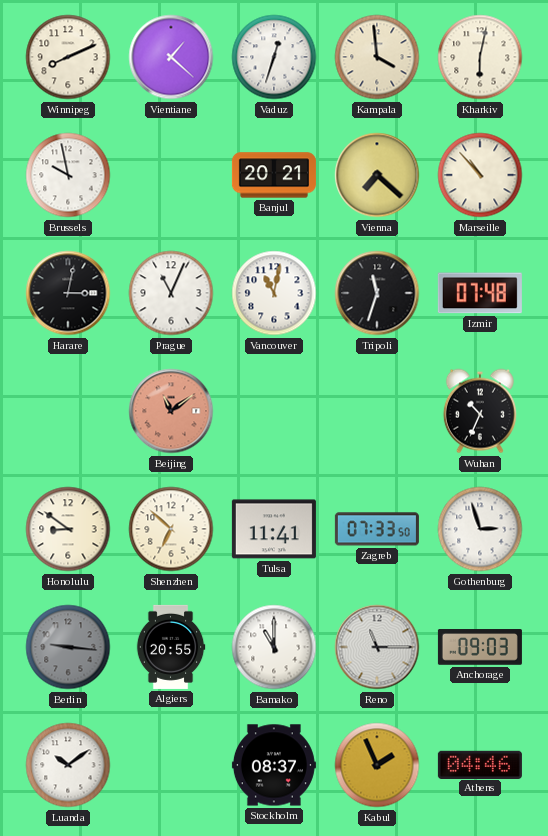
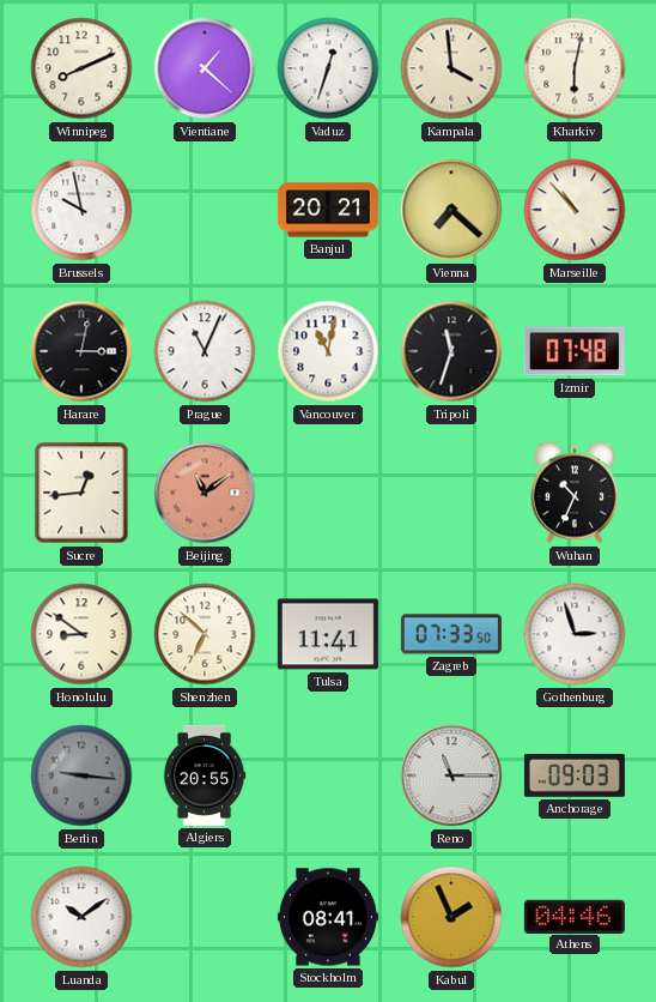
Sucre: none -> 12:44
Bamako: 11:00 -> none
Stockholm: 08:37 -> 08:41
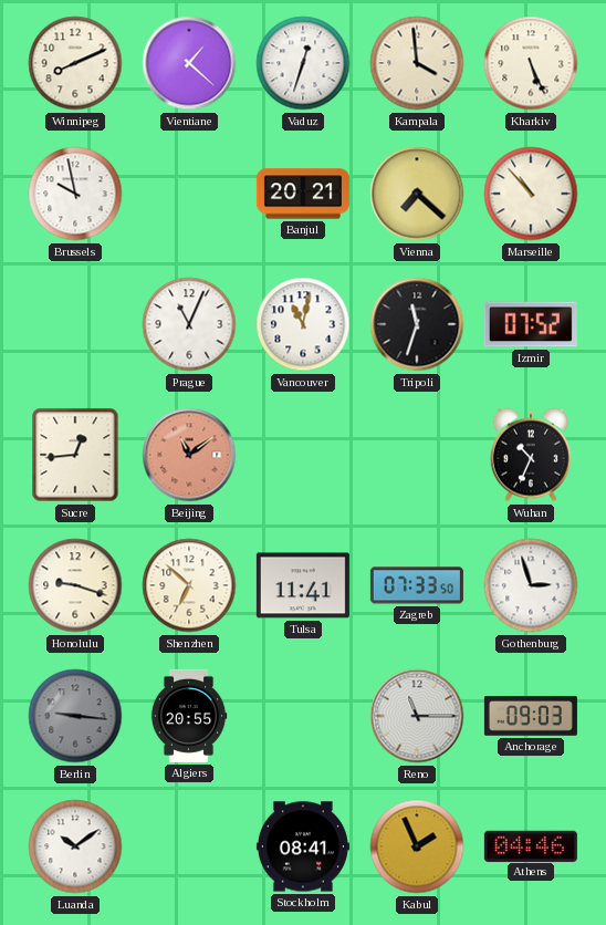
Kharkiv: 6:02 -> 5:26
Harare: 3:02 -> none
Izmir: 07:48 -> 07:52
Honolulu: 8:51 -> 9:18
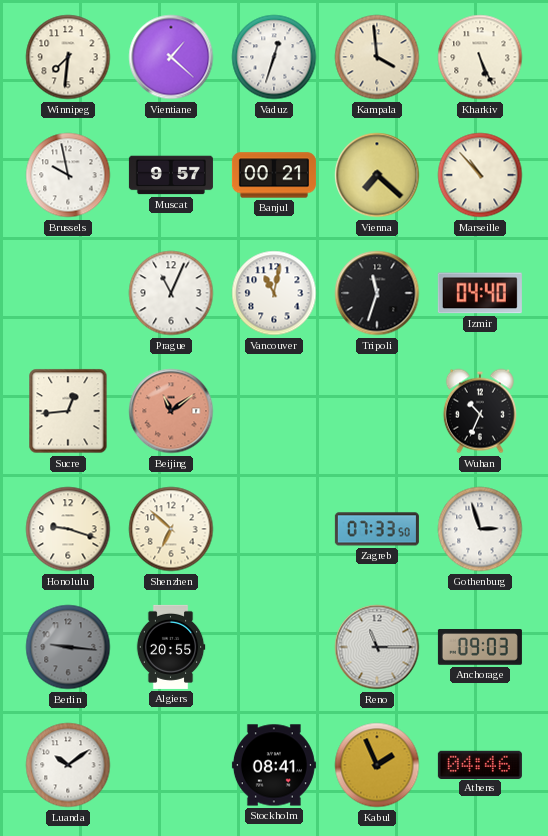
Winnipeg: 8:11 -> 7:31
Muscat: none -> 9:57
Banjul: 20:21 -> 00:21
Izmir: 07:52 -> 04:40
Tulsa: 11:41 -> none
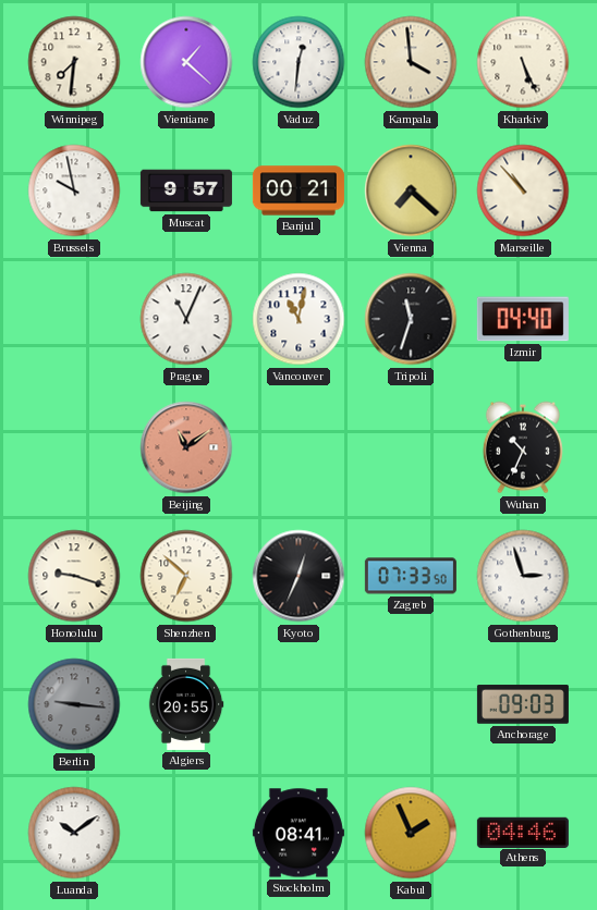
Vaduz: 12:33 -> 12:31
Sucre: 12:44 -> none
Kyoto: none -> 12:34
Reno: 11:15 -> none
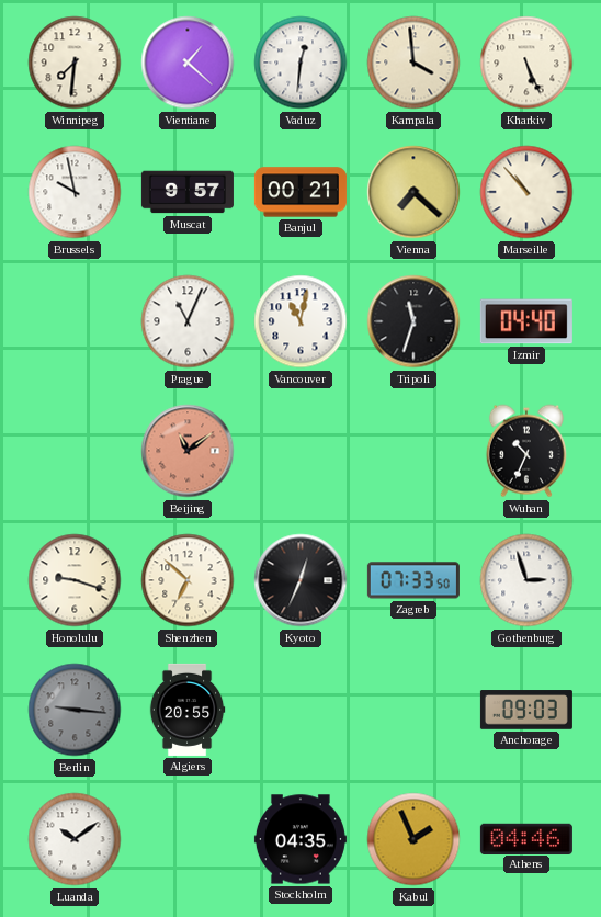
Stockholm: 08:41 -> 04:35
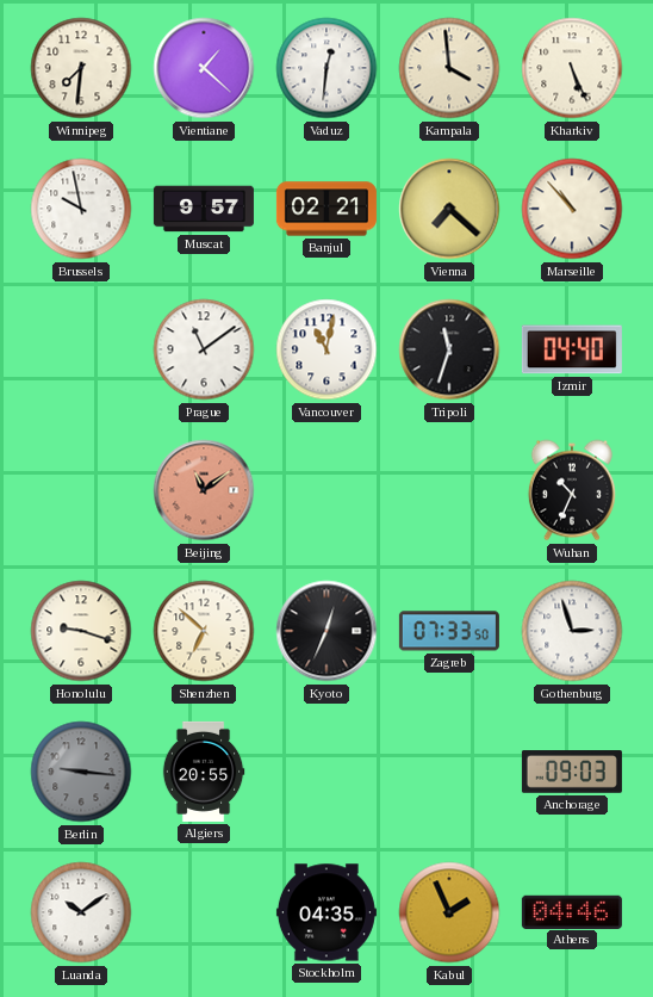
Banjul: 00:21 -> 02:21
Prague: 11:04 -> 11:09
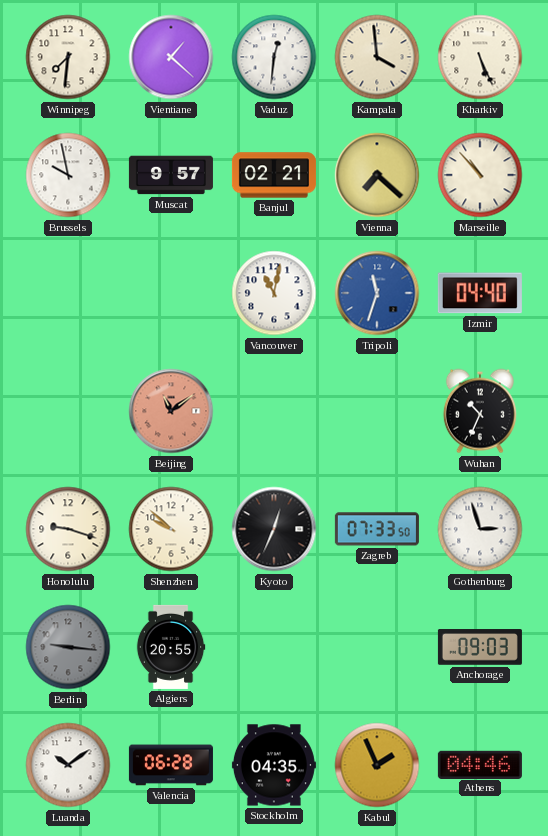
Prague: 11:09 -> none
Tripoli dial: black -> blue
Shenzhen: 6:52 -> 9:52
Valencia: none -> 06:28
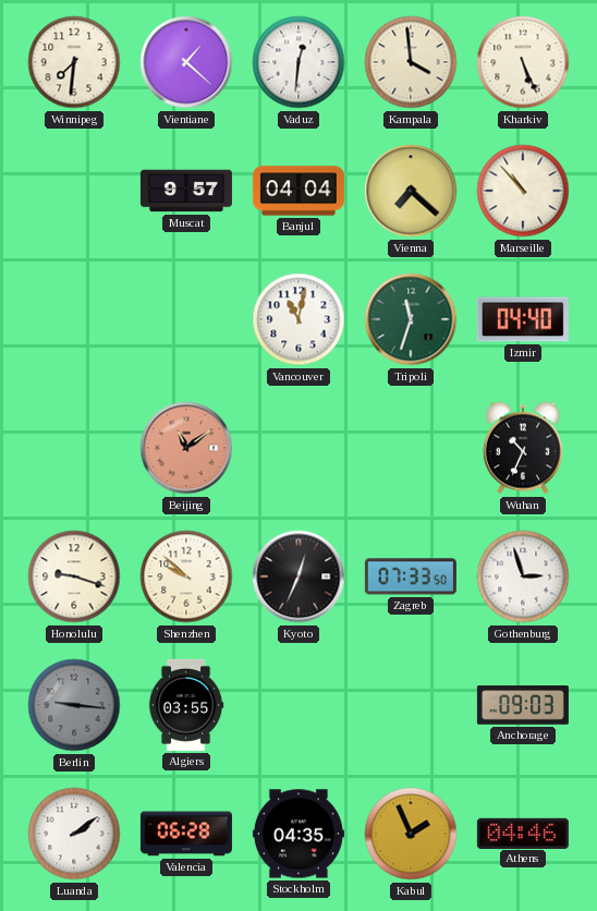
Brussels: 9:58 -> none
Banjul: 02:21 -> 04:04
Tripoli dial: blue -> green
Algiers: 20:55 -> 03:55
Luanda: 10:09 -> 2:09
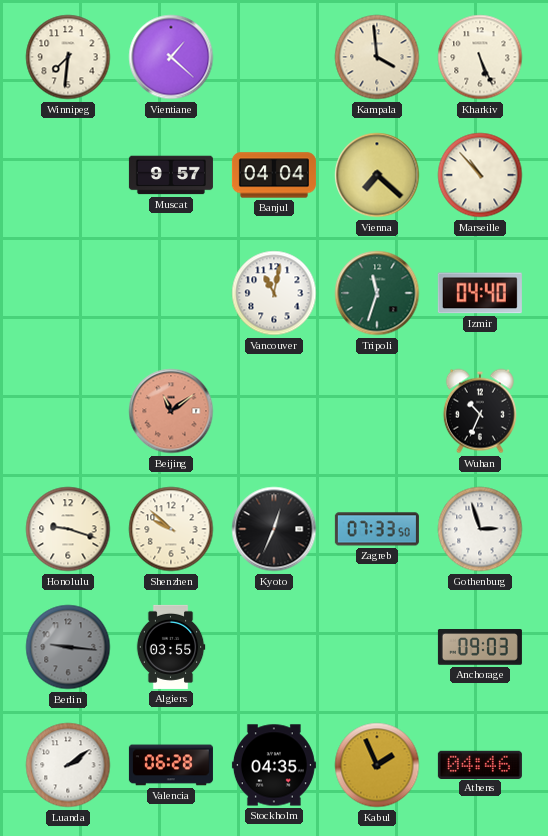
Vaduz: 12:31 -> none
